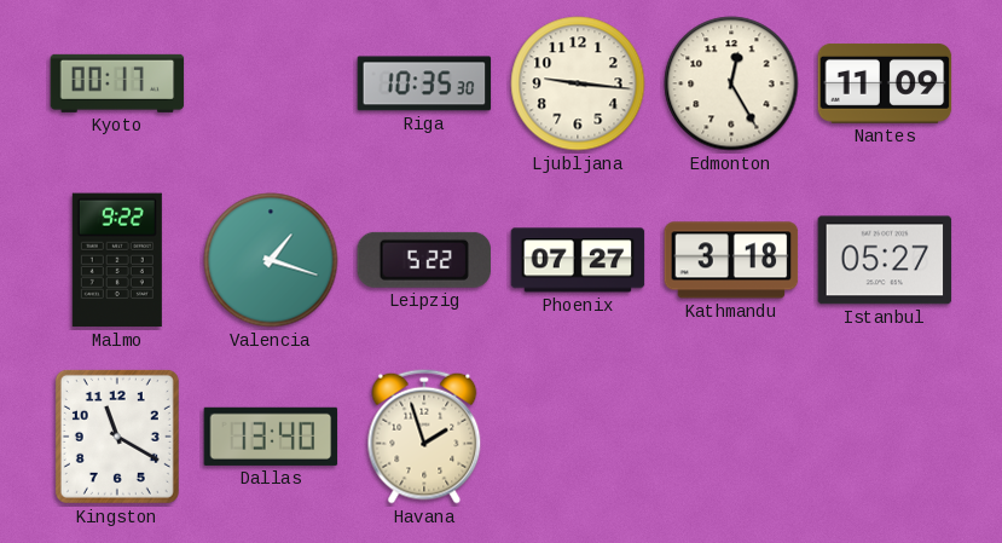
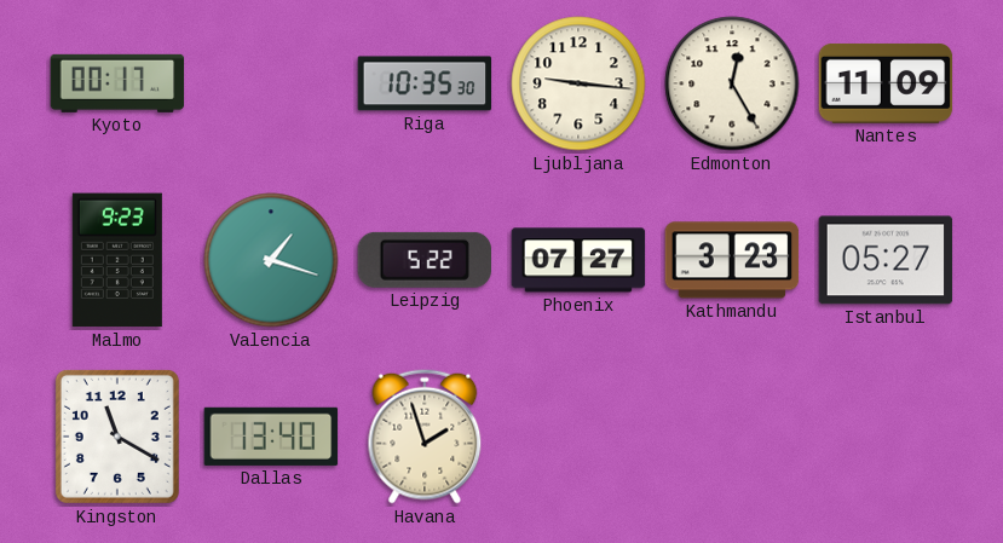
Malmo: 9:22 -> 9:23
Kathmandu: 3:18 -> 3:23
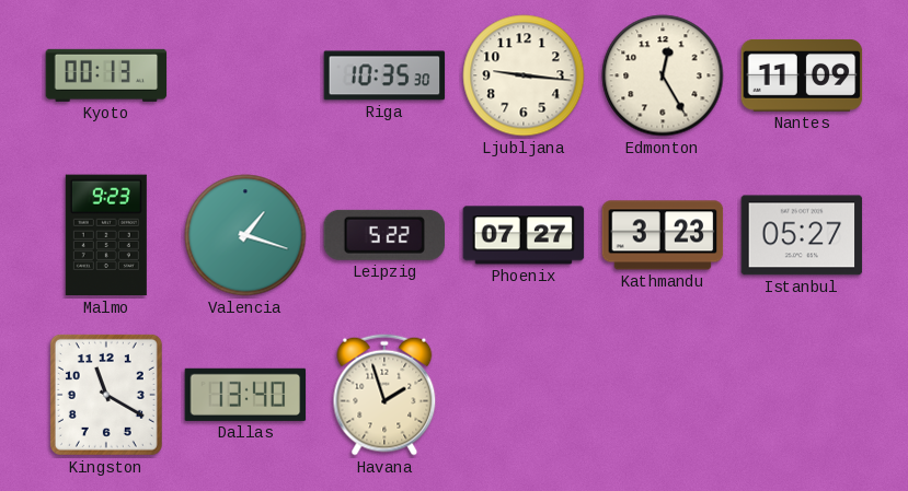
Kyoto: 00:17 -> 00:13
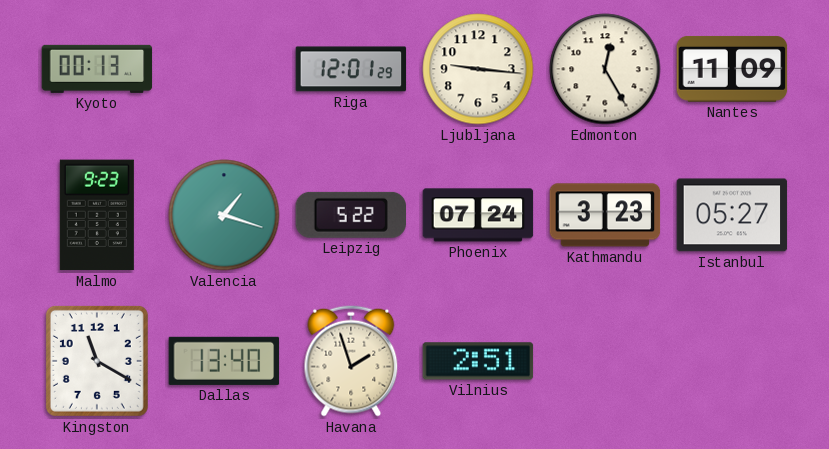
Riga: 10:35 -> 12:01
Phoenix: 07:27 -> 07:24
Vilnius: none -> 2:51
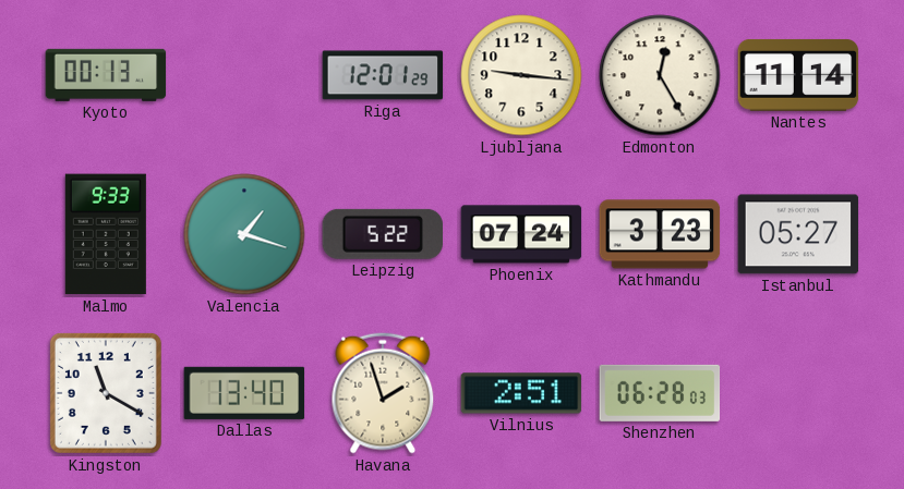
Nantes: 11:09 -> 11:14
Malmo: 9:23 -> 9:33
Shenzhen: none -> 06:28
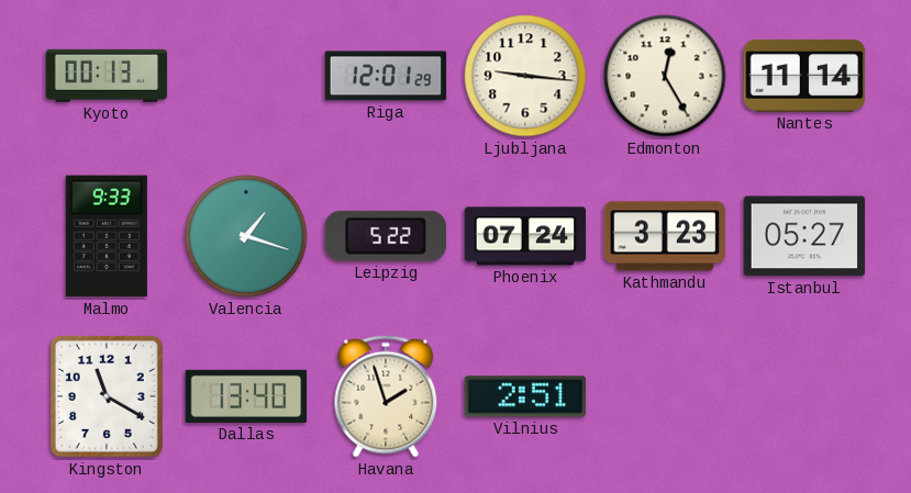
Shenzhen: 06:28 -> none
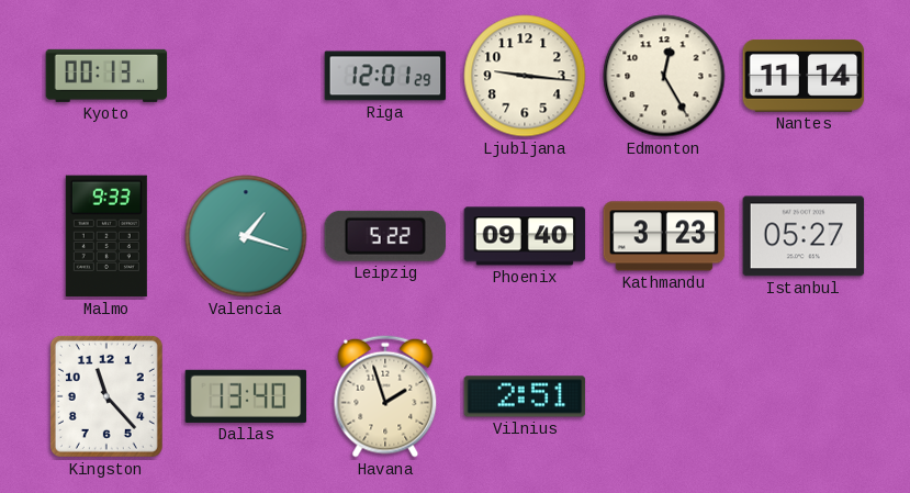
Phoenix: 07:24 -> 09:40
Kingston: 11:20 -> 11:23
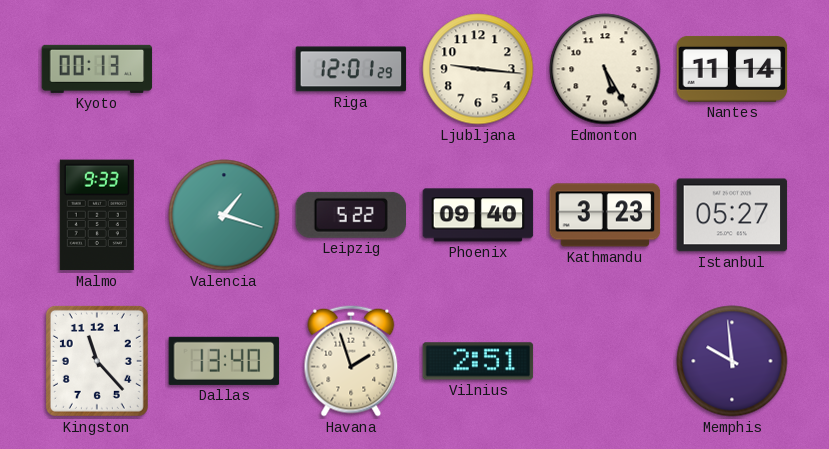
Edmonton: 12:25 -> 5:25
Memphis: none -> 9:59
